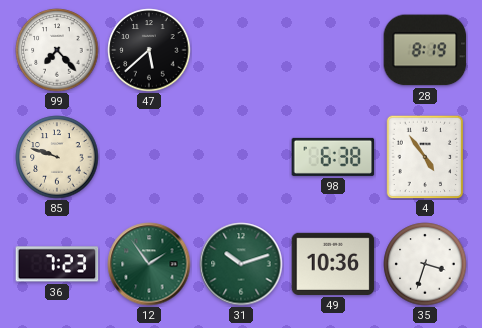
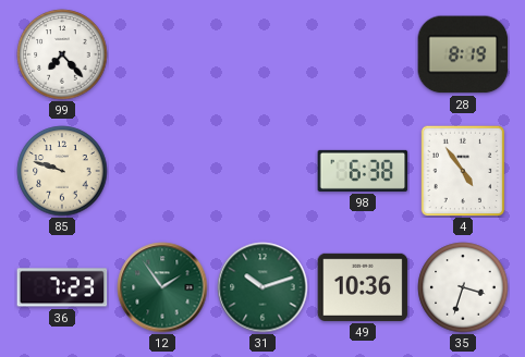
47: 5:38 -> none
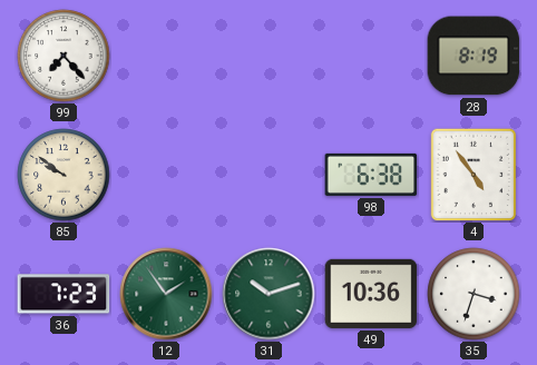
85: 9:48 -> 9:51
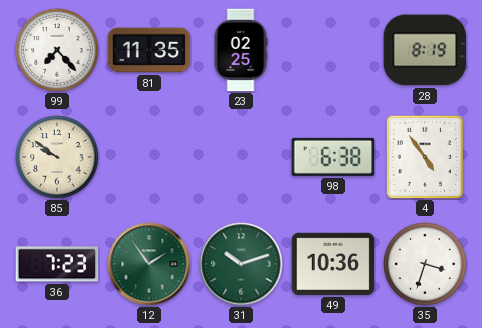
81: none -> 11:35
23: none -> 02:25
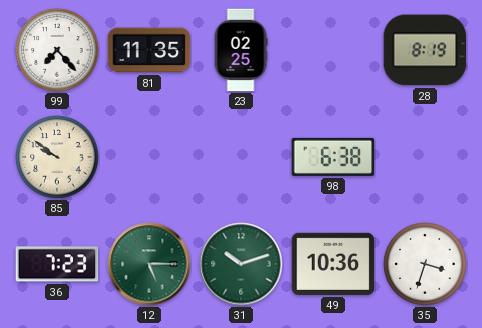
4: 4:54 -> none
12: 1:54 -> 5:15
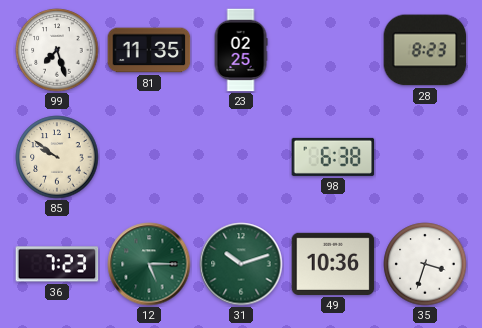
99: 7:23 -> 7:27
28: 8:19 -> 8:23
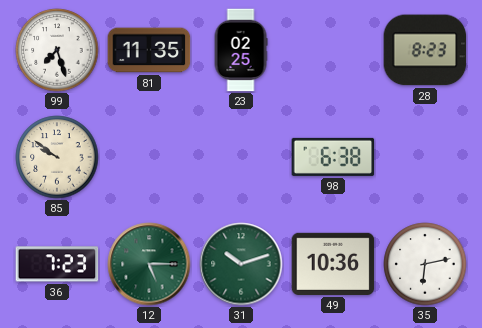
35: 3:33 -> 6:13
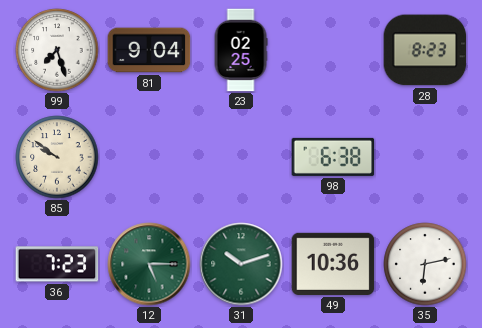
81: 11:35 -> 9:04
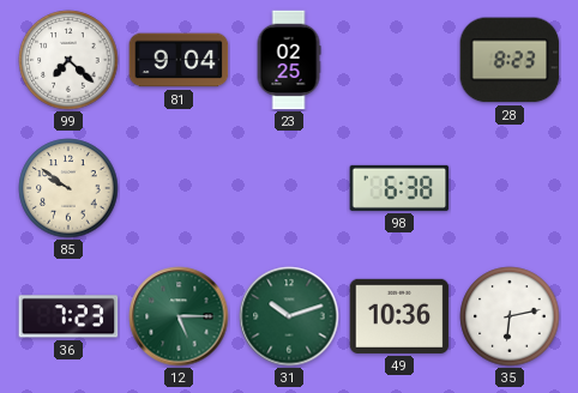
99: 7:27 -> 7:22
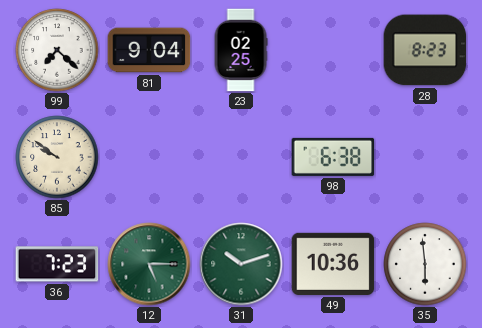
35: 6:13 -> 5:59
